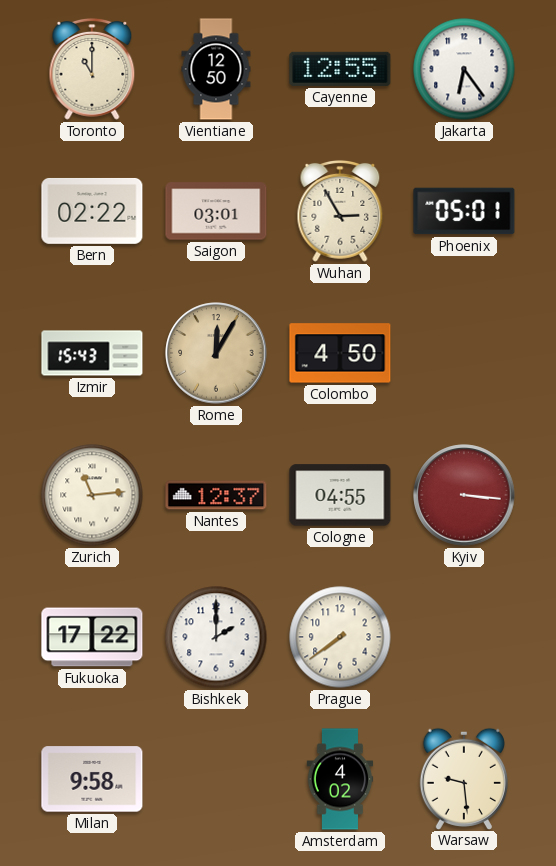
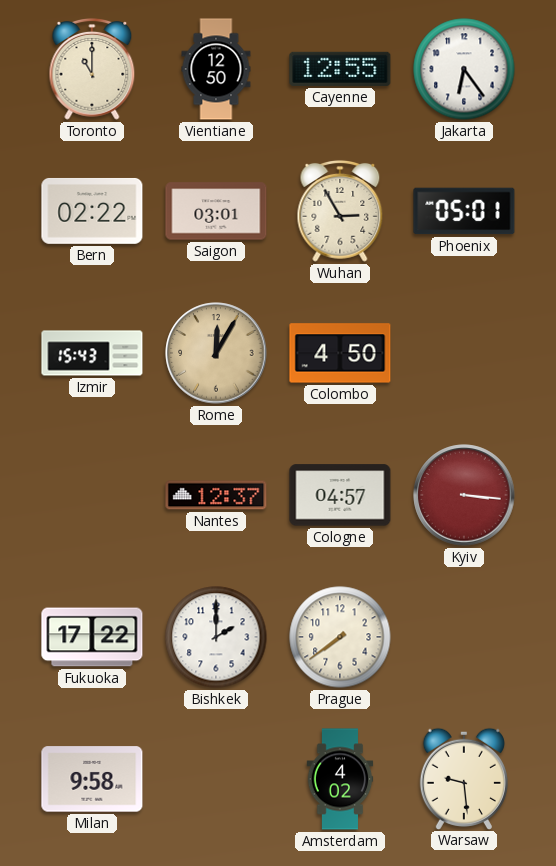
Zurich: 11:14 -> none
Cologne: 04:55 -> 04:57
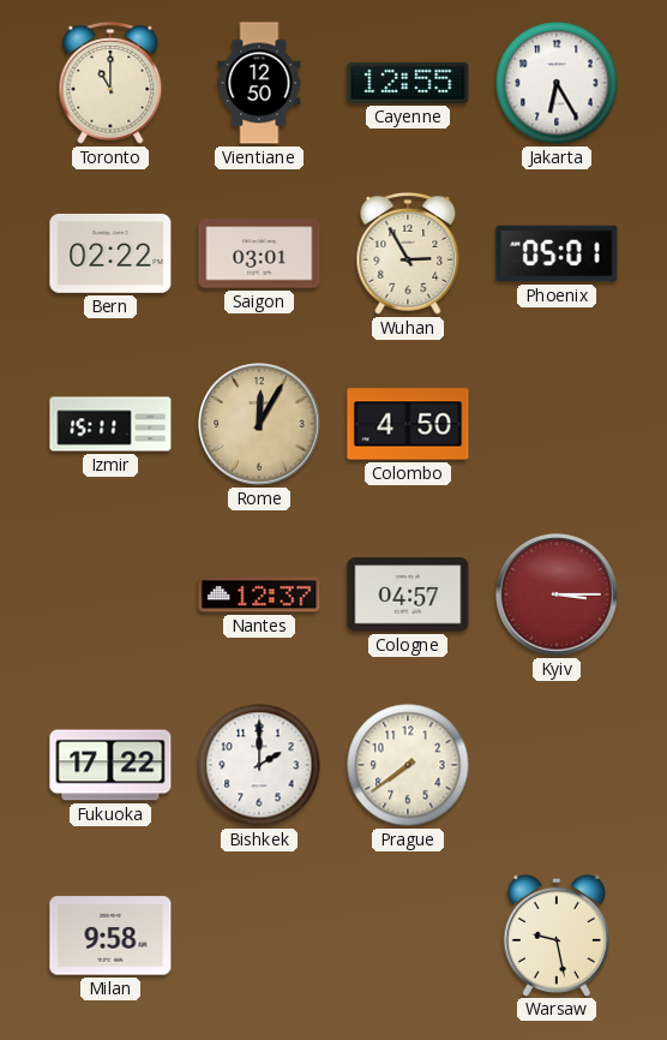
Jakarta: 6:24 -> 6:25
Izmir: 15:43 -> 15:11
Kyiv: 3:16 -> 3:15
Amsterdam: 4:02 -> none
Warsaw: 9:29 -> 9:28
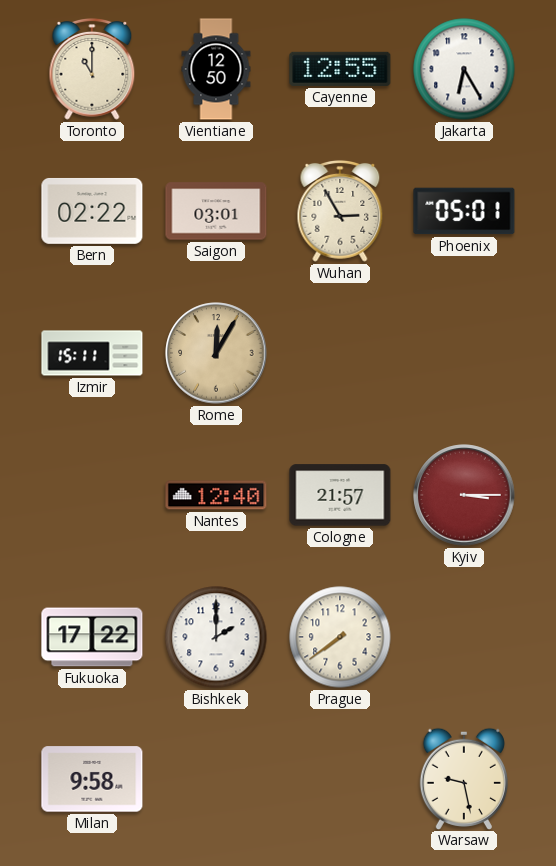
Colombo: 4:50 -> none
Nantes: 12:37 -> 12:40
Cologne: 04:57 -> 21:57
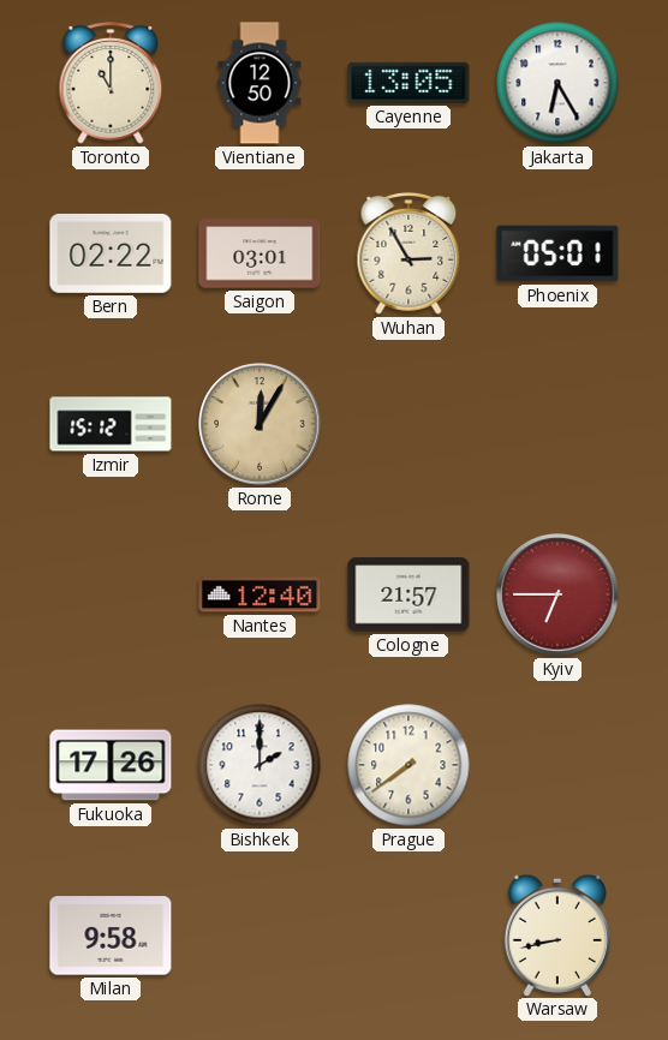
Cayenne: 12:55 -> 13:05
Izmir: 15:11 -> 15:12
Kyiv: 3:15 -> 6:45
Fukuoka: 17:22 -> 17:26
Warsaw: 9:28 -> 8:43
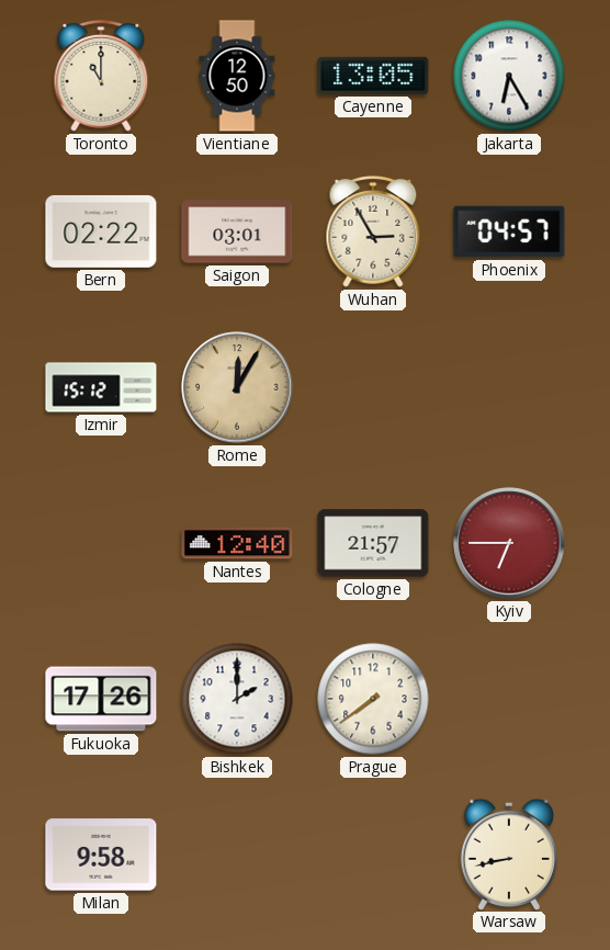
Phoenix: 05:01 -> 04:57
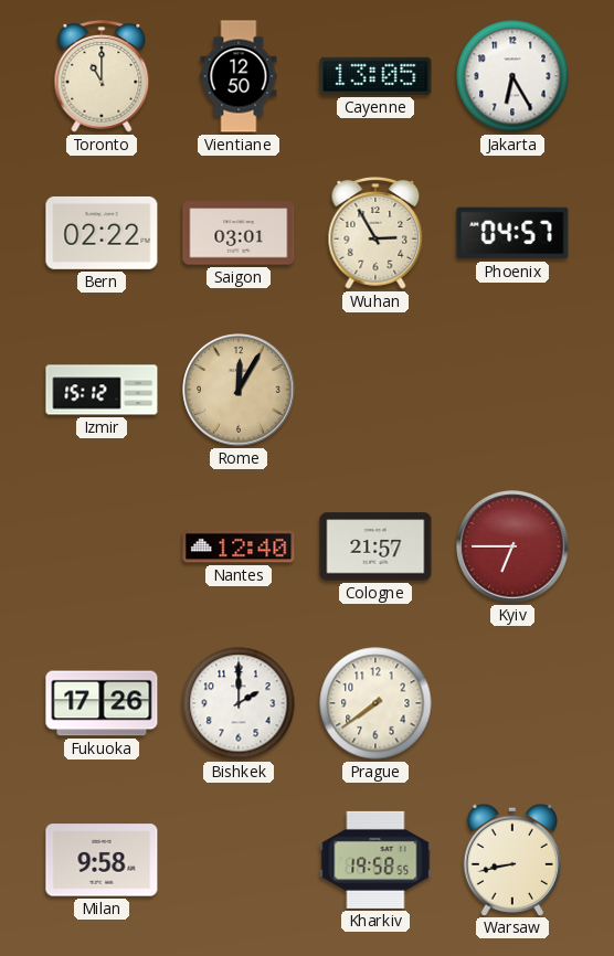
Kharkiv: none -> 19:58
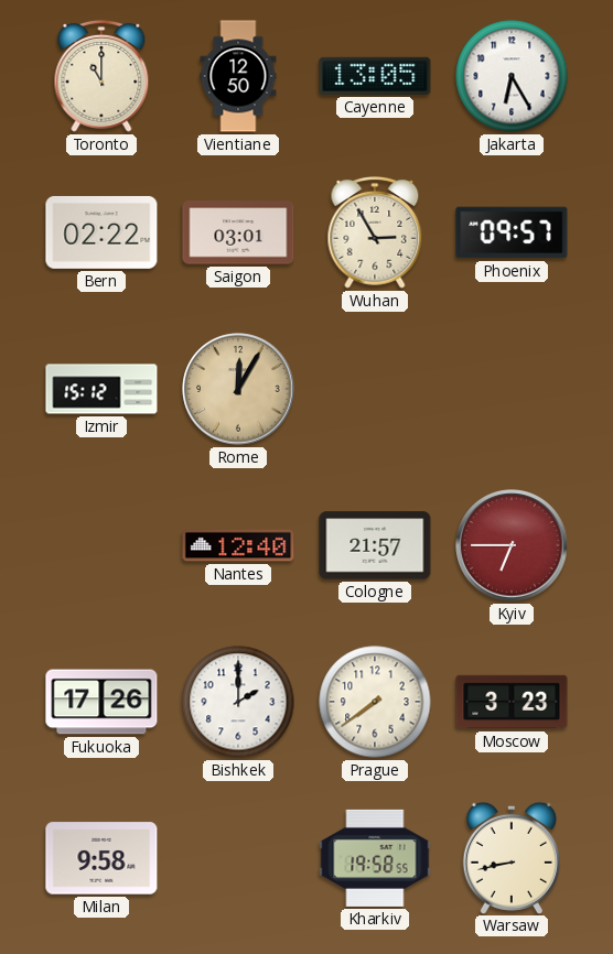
Phoenix: 04:57 -> 09:57
Moscow: none -> 3:23
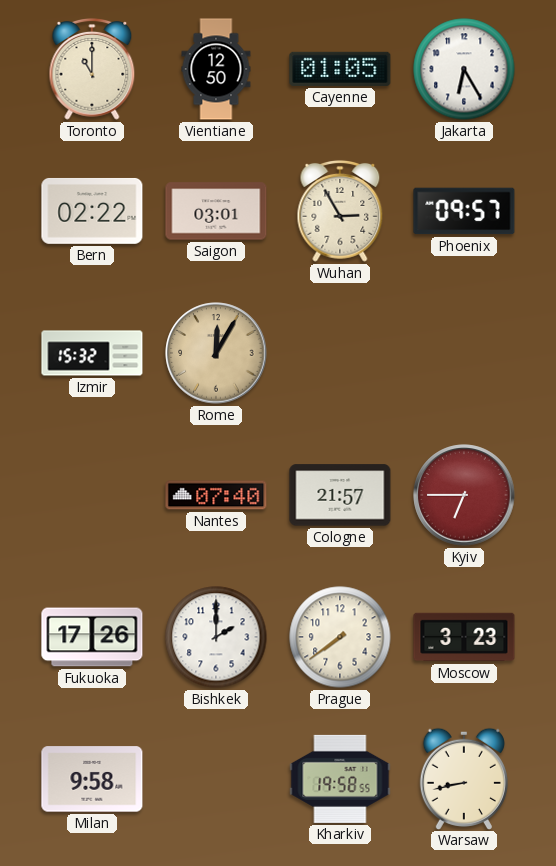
Cayenne: 13:05 -> 01:05
Izmir: 15:12 -> 15:32
Nantes: 12:40 -> 07:40
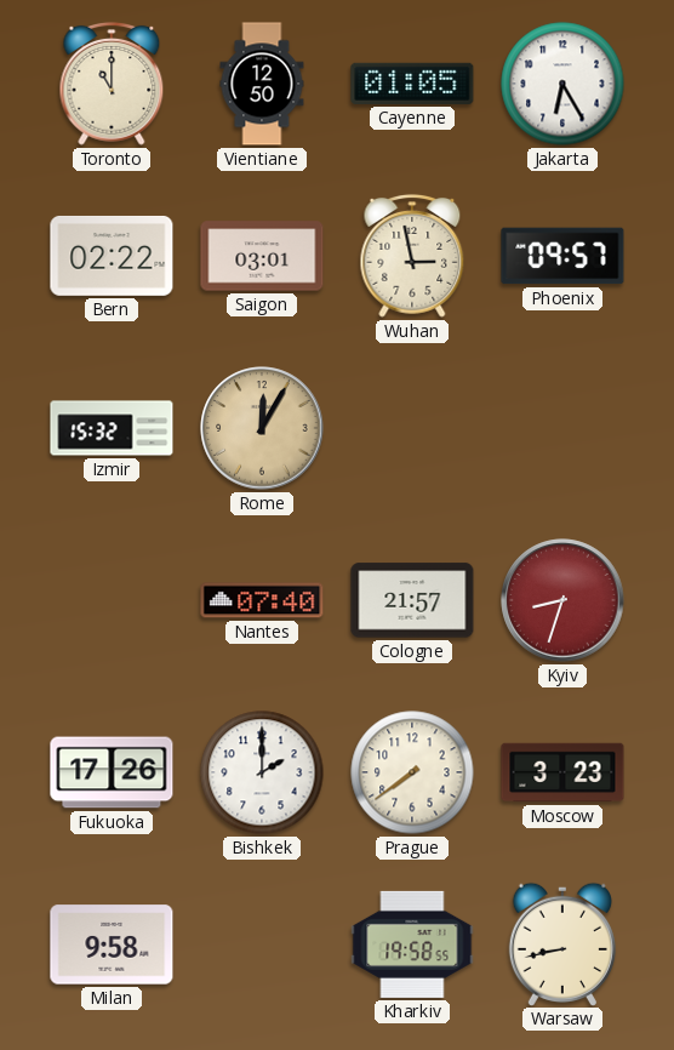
Wuhan: 2:55 -> 2:58
Kyiv: 6:45 -> 8:33
